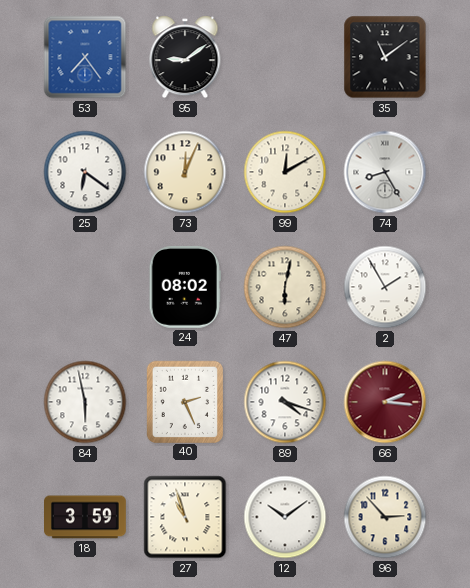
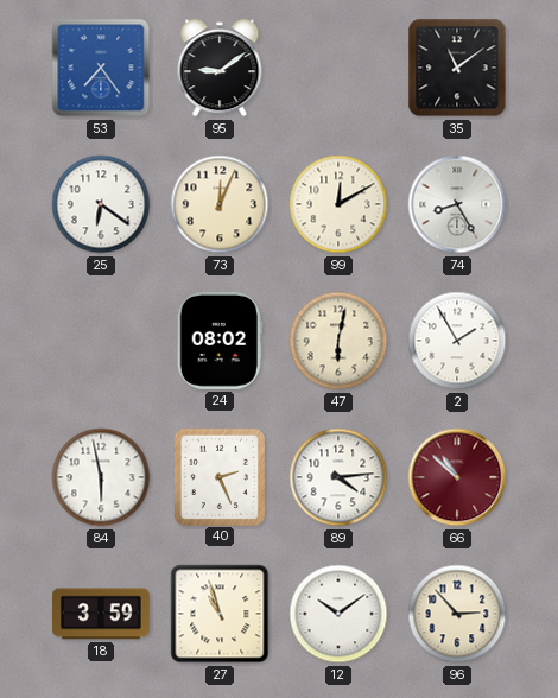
89: 4:18 -> 4:14
66: 2:16 -> 10:52
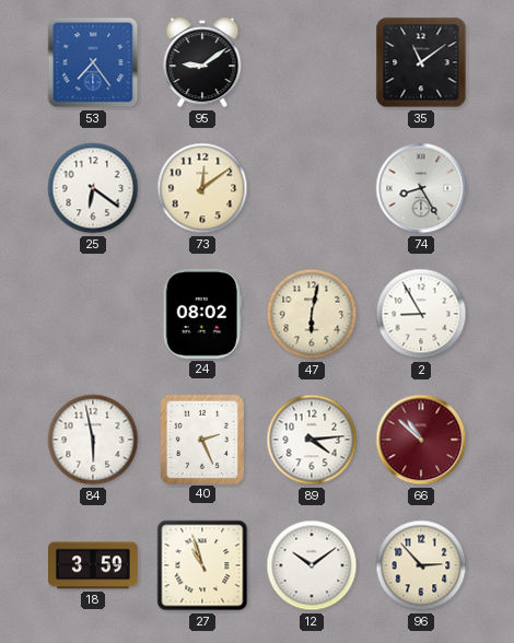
73: 12:04 -> 12:09
99: 12:10 -> none
2: 1:55 -> 8:55
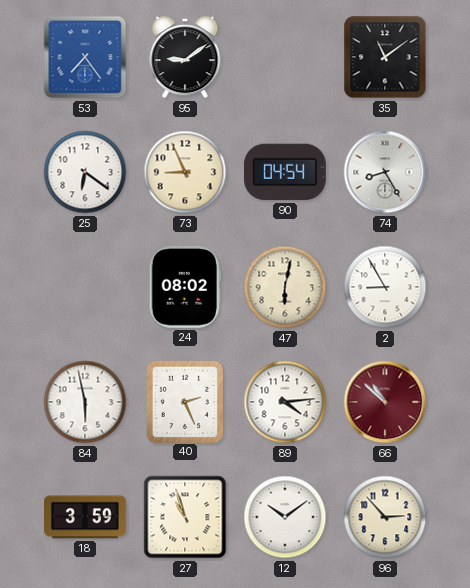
73: 12:09 -> 8:56
90: none -> 04:54
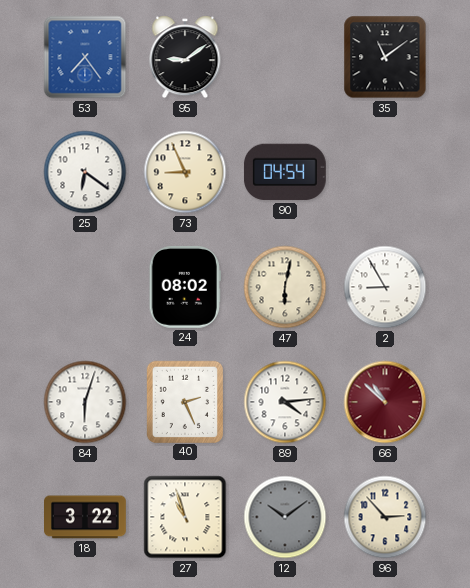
74: 8:25 -> none
84: 5:58 -> 6:03
18: 3:59 -> 3:22
12 dial: white -> grey
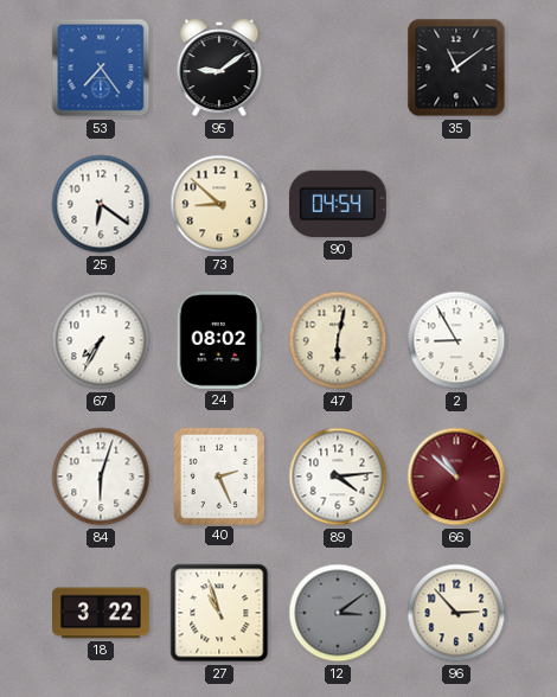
73: 8:56 -> 8:52
67: none -> 7:35
12: 10:09 -> 3:09
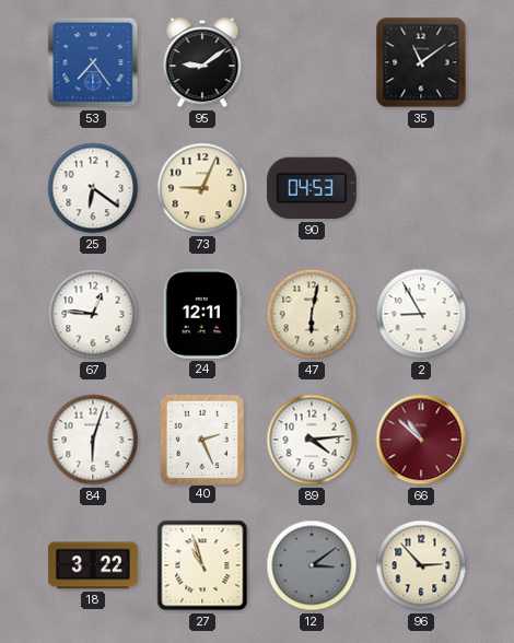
73: 8:52 -> 9:04
90: 04:54 -> 04:53
67: 7:35 -> 12:46
24: 08:02 -> 12:11
